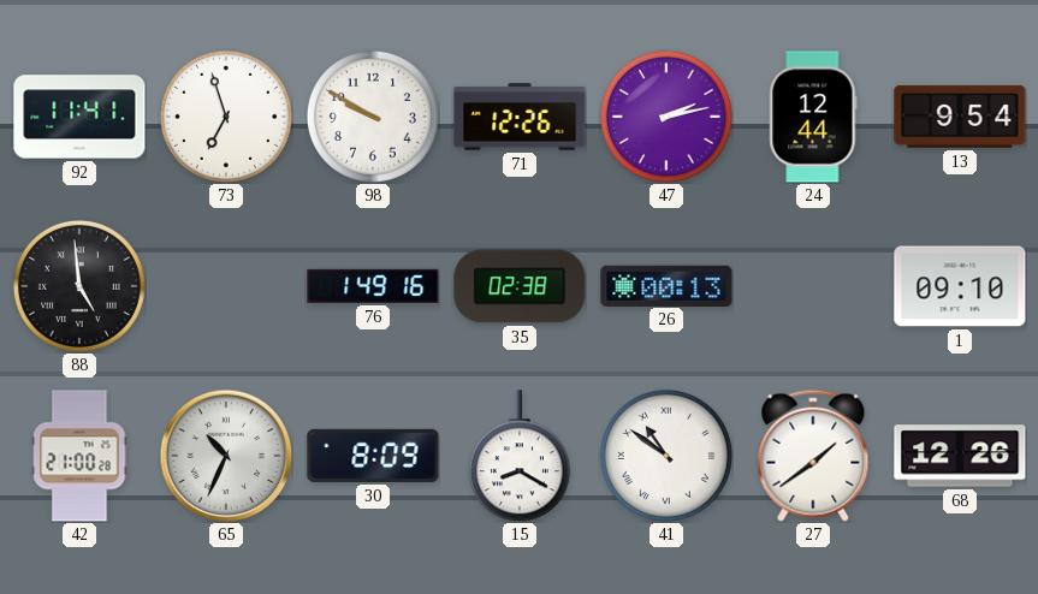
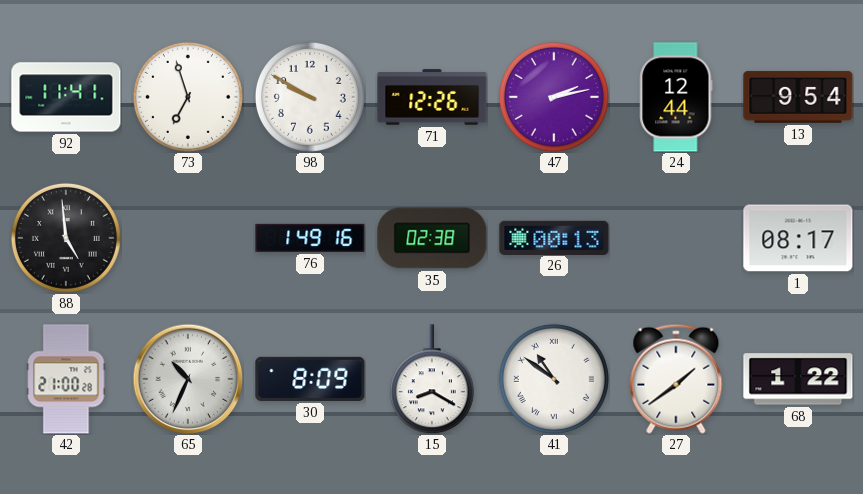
1: 09:10 -> 08:17
68: 12:26 -> 1:22
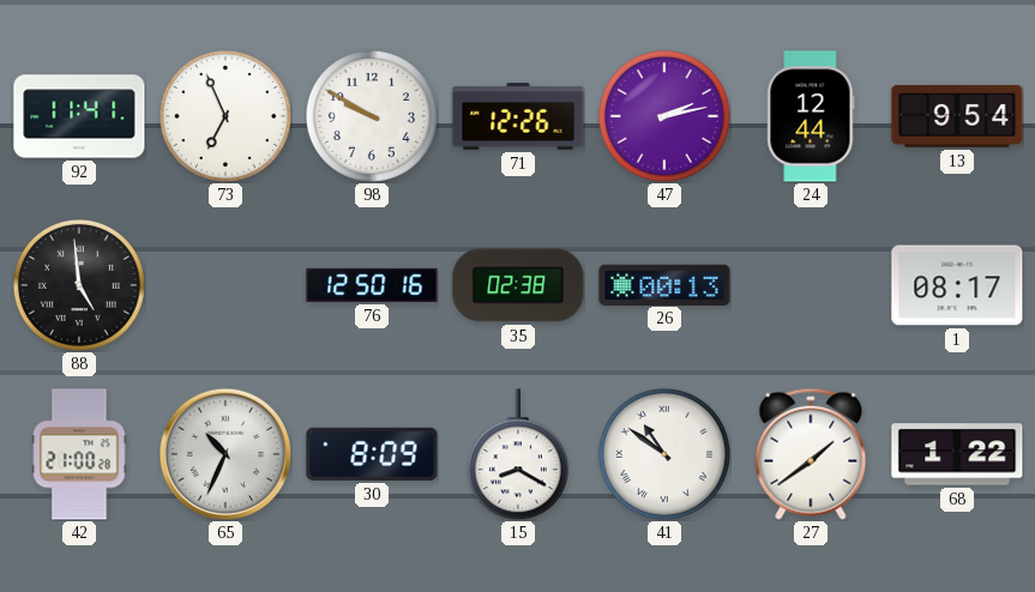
73: 6:57 -> 6:56
76: 1:49 -> 12:50
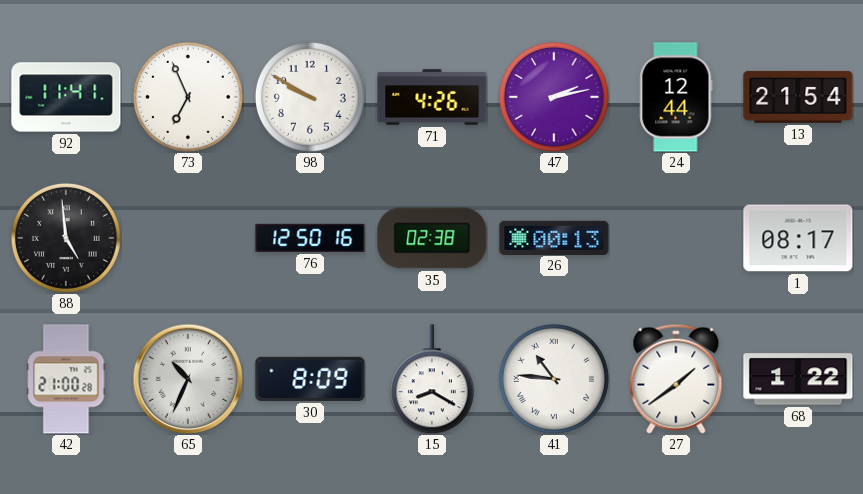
71: 12:26 -> 4:26
13: 9:54 -> 21:54
41: 10:51 -> 10:46
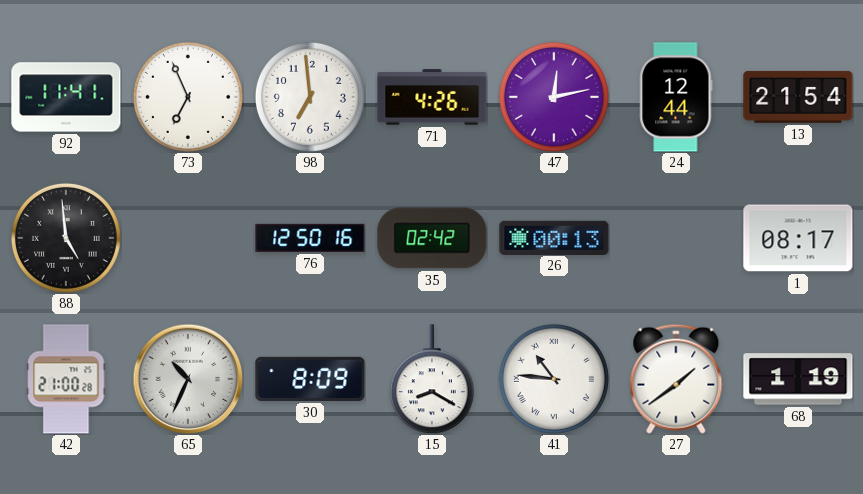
98: 9:50 -> 6:59
47: 2:13 -> 12:13
35: 02:38 -> 02:42
68: 1:22 -> 1:19
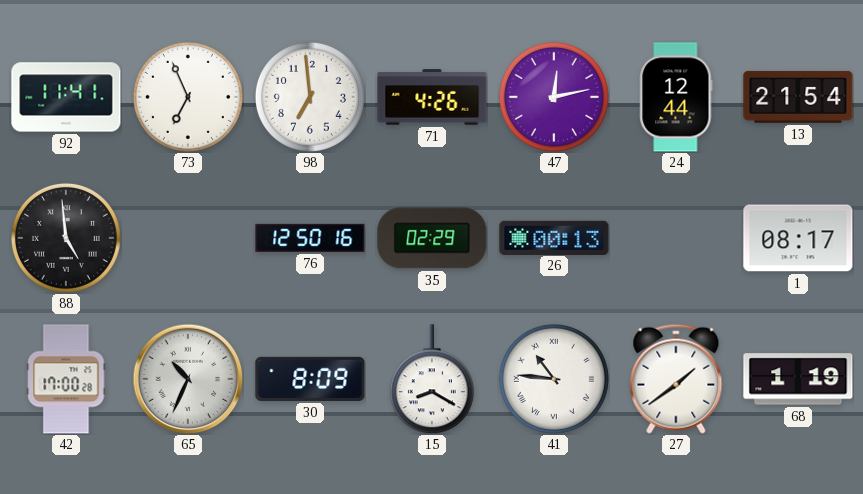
35: 02:42 -> 02:29
42: 21:00 -> 17:00
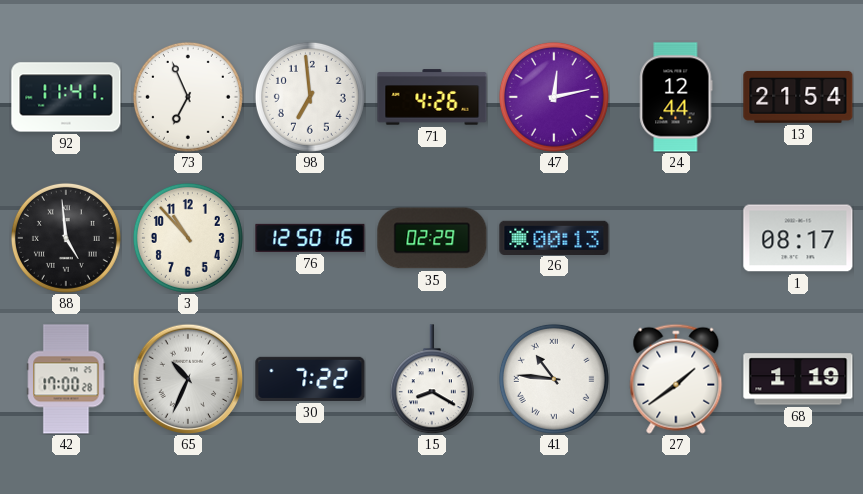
3: none -> 10:53
30: 8:09 -> 7:22
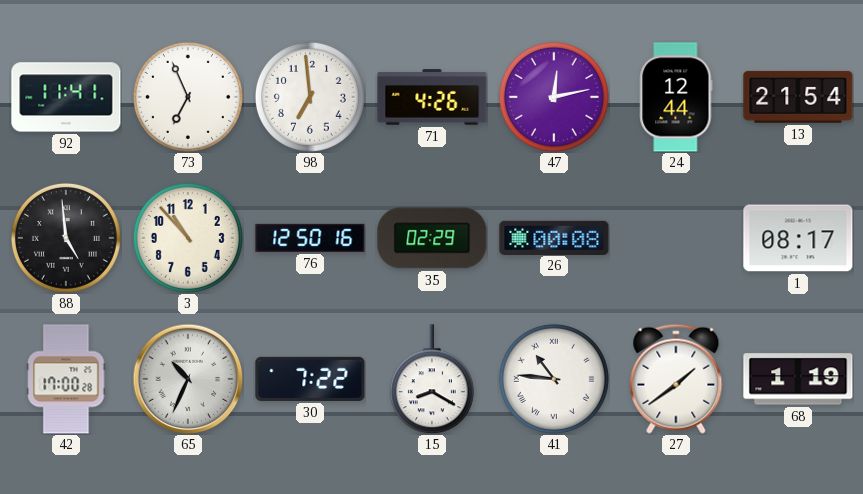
26: 00:13 -> 00:08
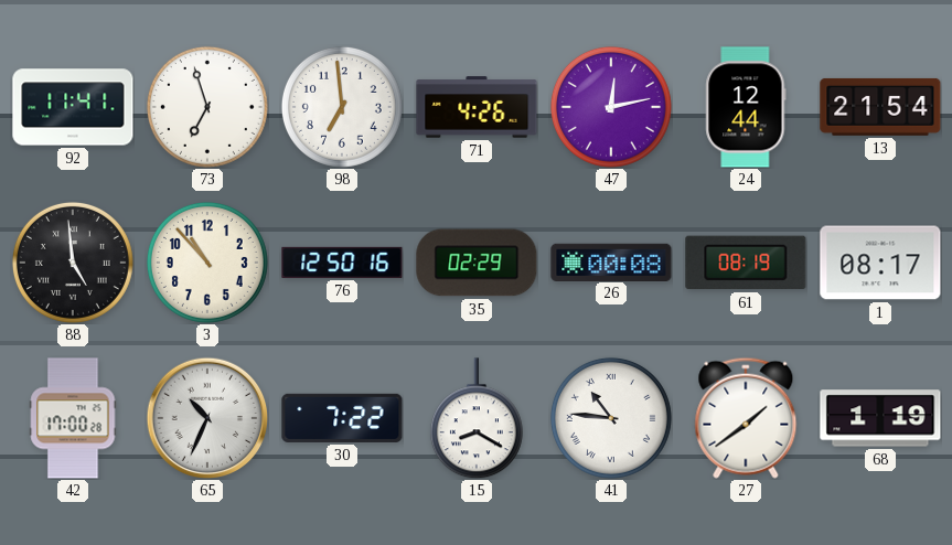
73: 6:56 -> 6:57
61: none -> 08:19
